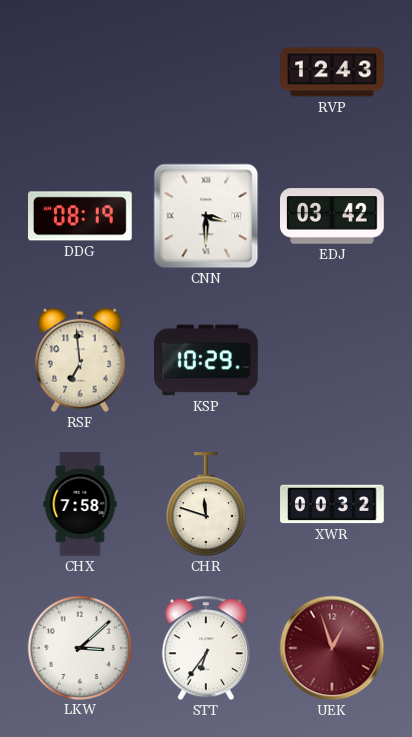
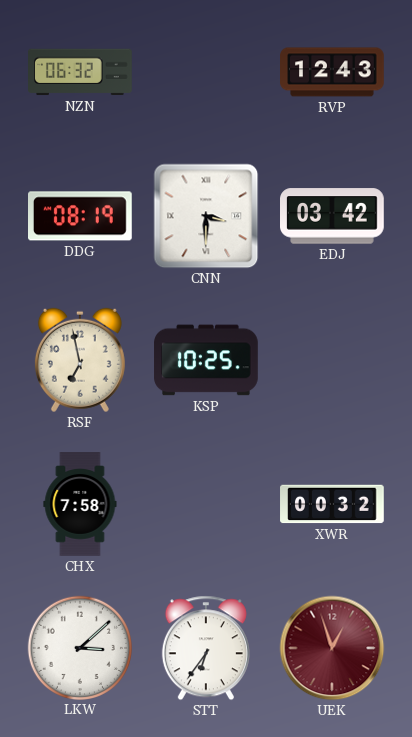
NZN: none -> 06:32
RSF: 6:59 -> 6:58
KSP: 10:29 -> 10:25
CHR: 11:48 -> none
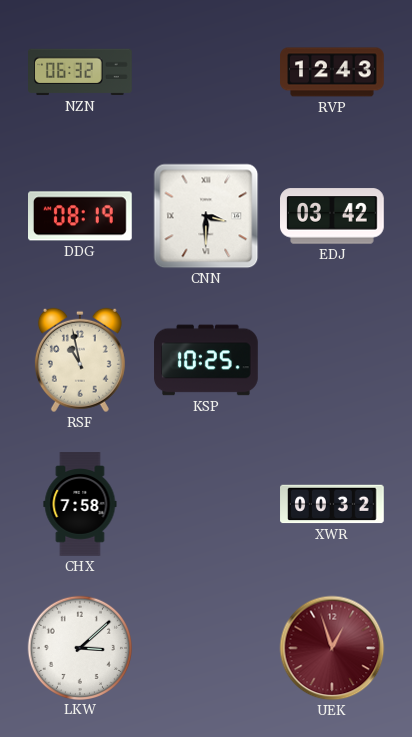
RSF: 6:58 -> 10:58
STT: 6:36 -> none
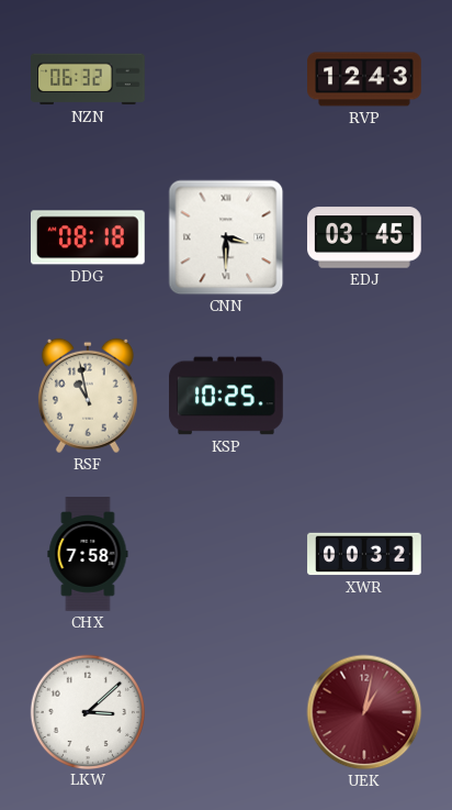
DDG: 08:19 -> 08:18
EDJ: 03:42 -> 03:45
UEK: 12:57 -> 1:02
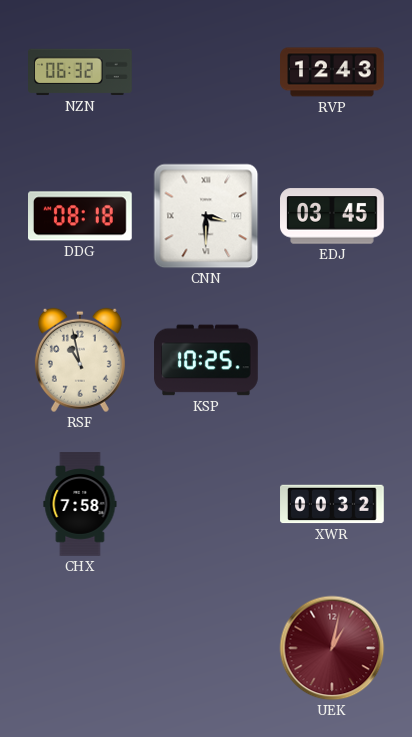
LKW: 3:08 -> none
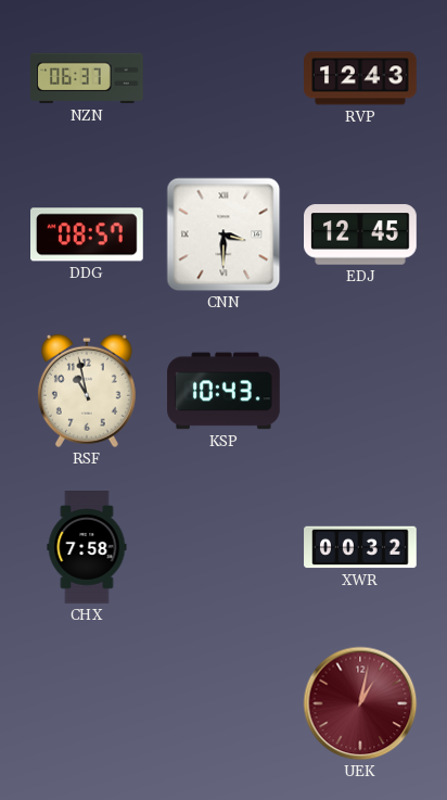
NZN: 06:32 -> 06:37
DDG: 08:18 -> 08:57
EDJ: 03:45 -> 12:45
KSP: 10:25 -> 10:43
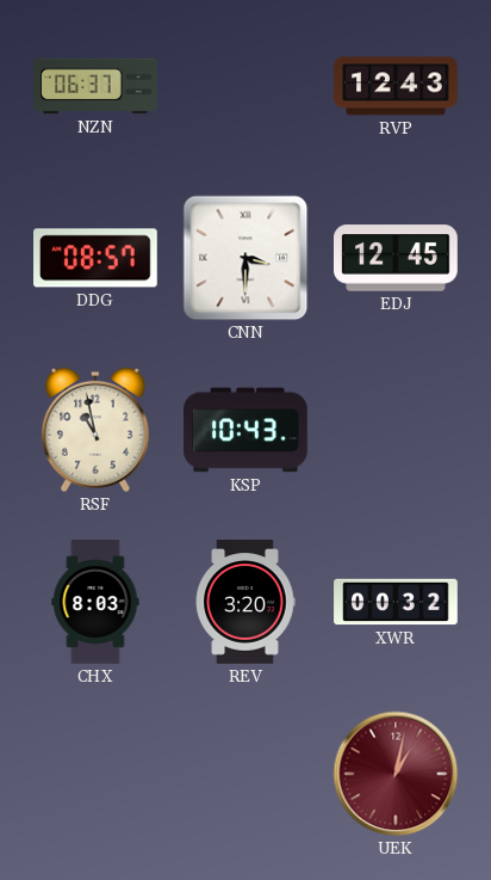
CHX: 7:58 -> 8:03
REV: none -> 3:20
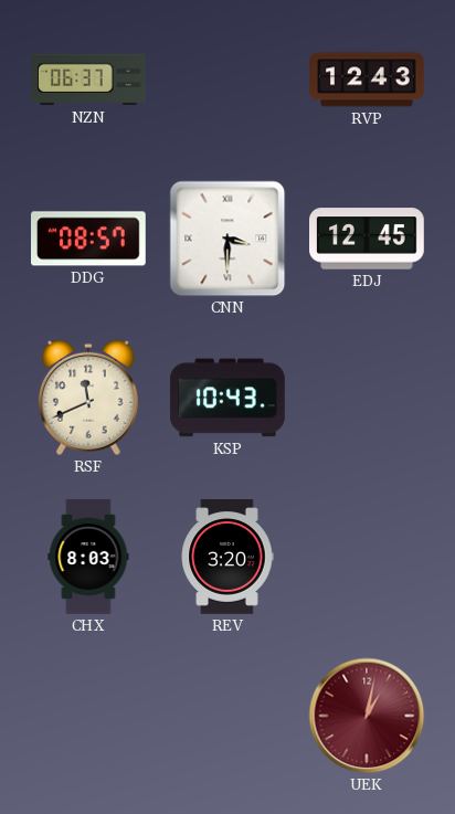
RSF: 10:58 -> 11:41
XWR: 00:32 -> none
